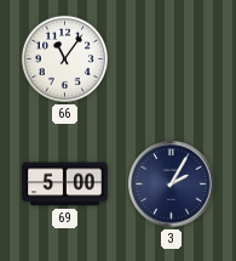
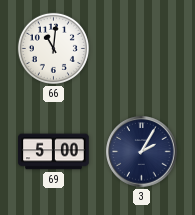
66: 11:06 -> 11:01
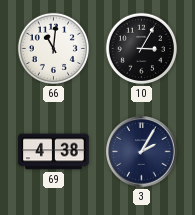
10: none -> 3:05
69: 5:00 -> 4:38
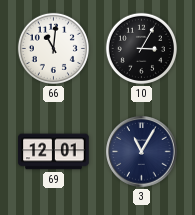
69: 4:38 -> 12:01
3: 2:05 -> 11:05
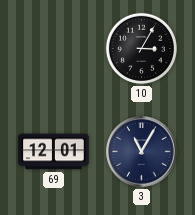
66: 11:01 -> none
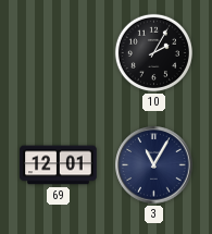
10: 3:05 -> 2:05
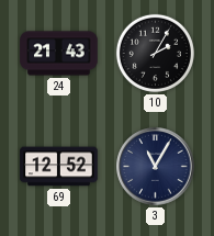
24: none -> 21:43
69: 12:01 -> 12:52
